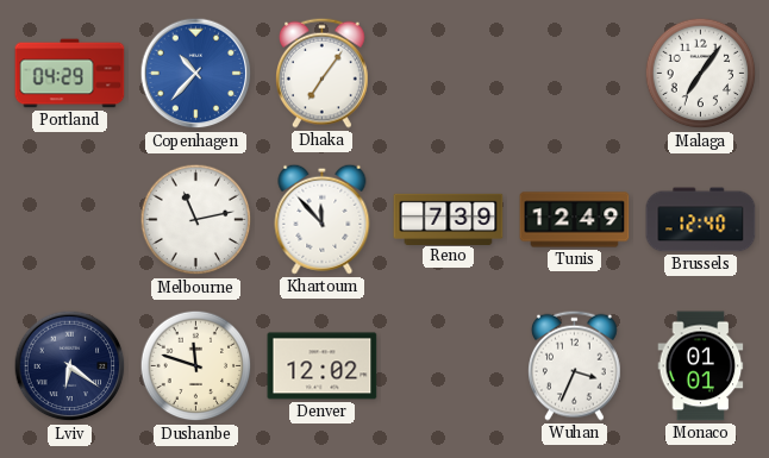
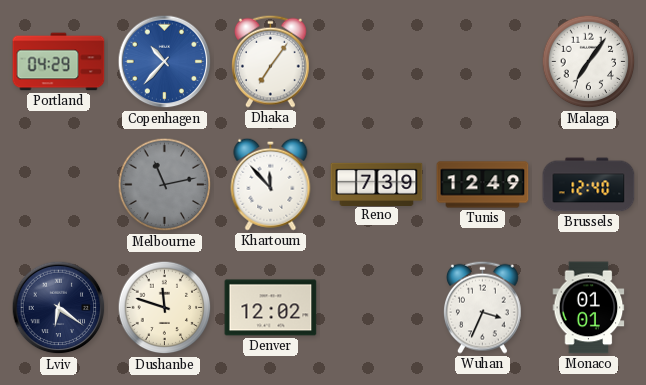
Melbourne dial: white -> grey
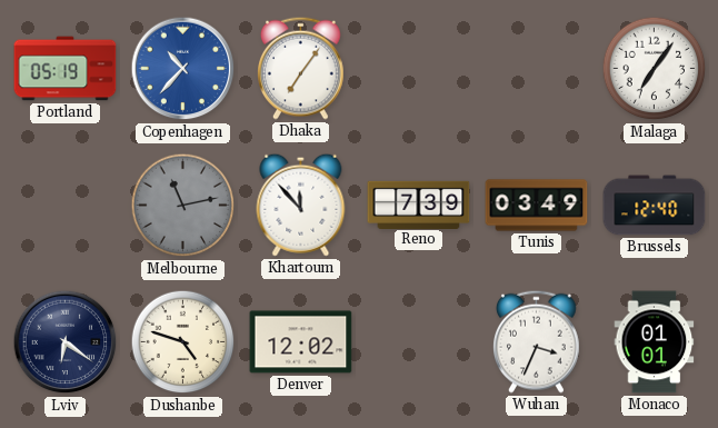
Portland: 04:29 -> 05:19
Tunis: 12:49 -> 03:49
Dushanbe: 11:48 -> 4:48
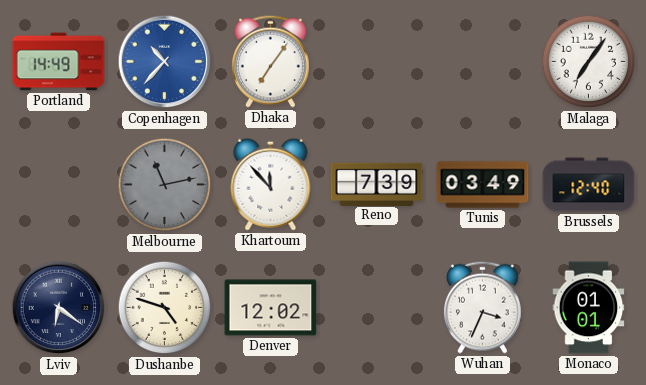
Portland: 05:19 -> 14:49
